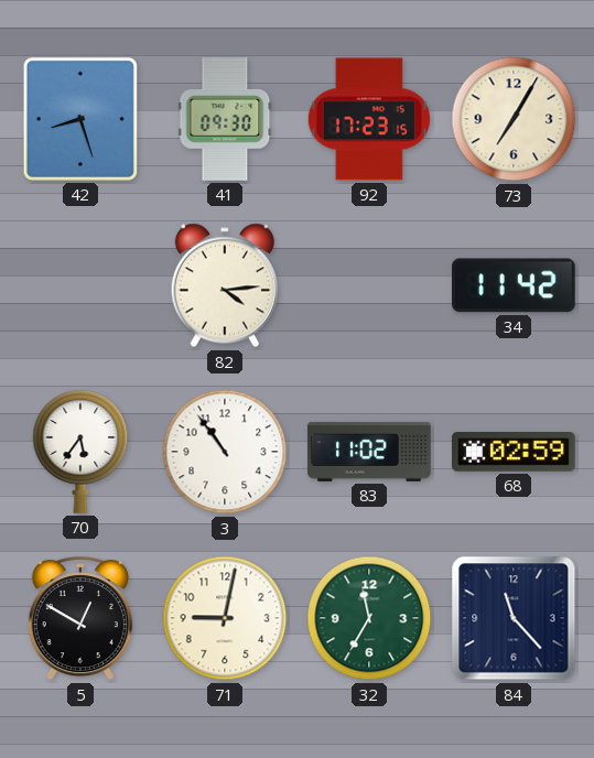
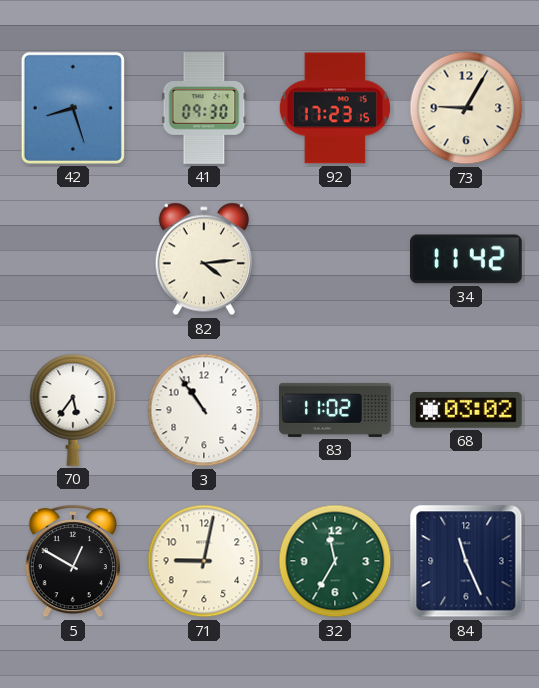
73: 7:05 -> 9:05
68: 02:59 -> 03:02
84: 11:23 -> 11:26
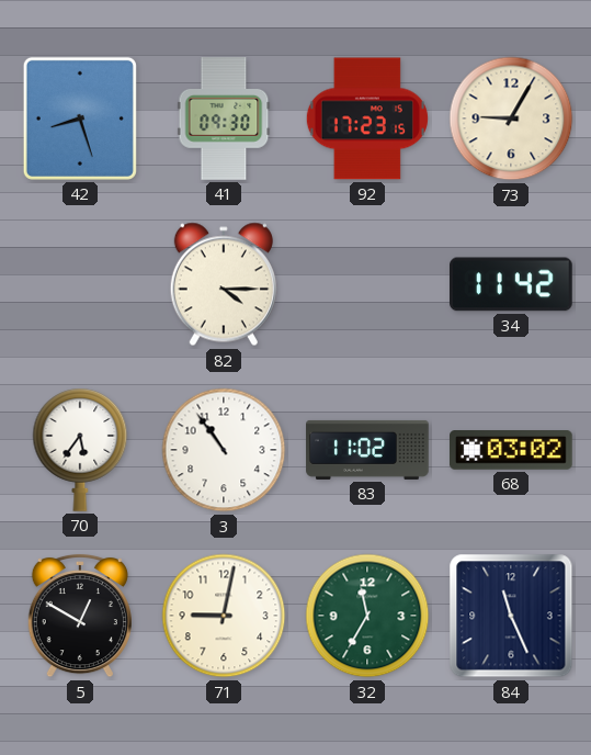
82: 4:14 -> 4:15
